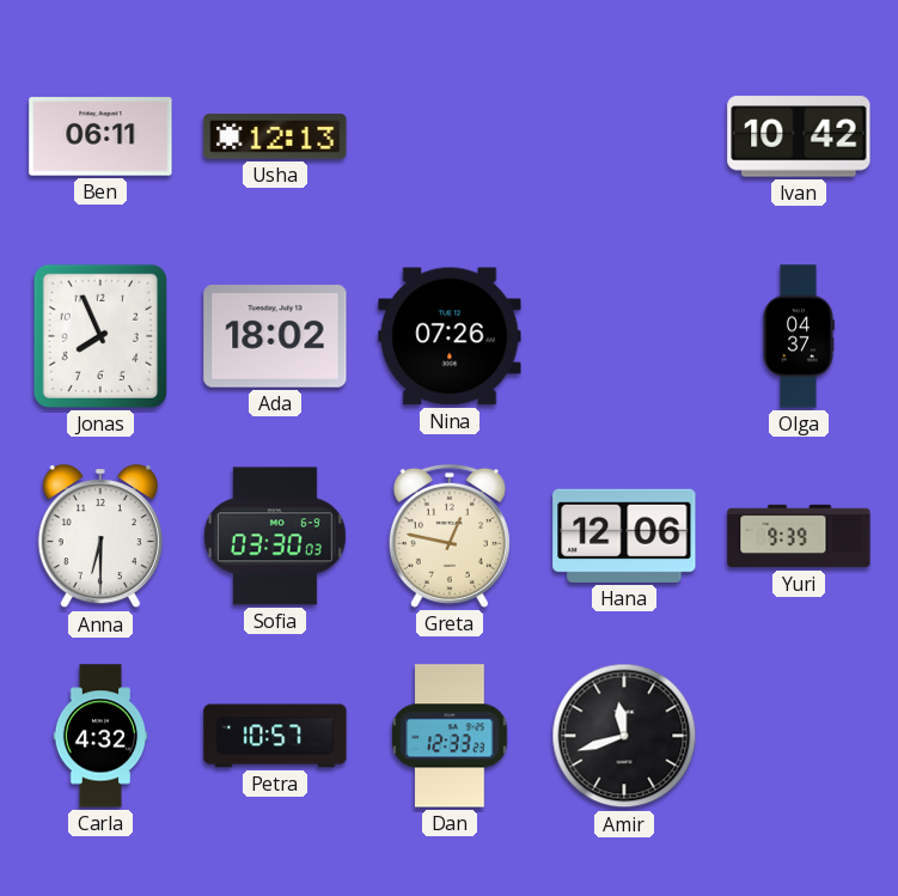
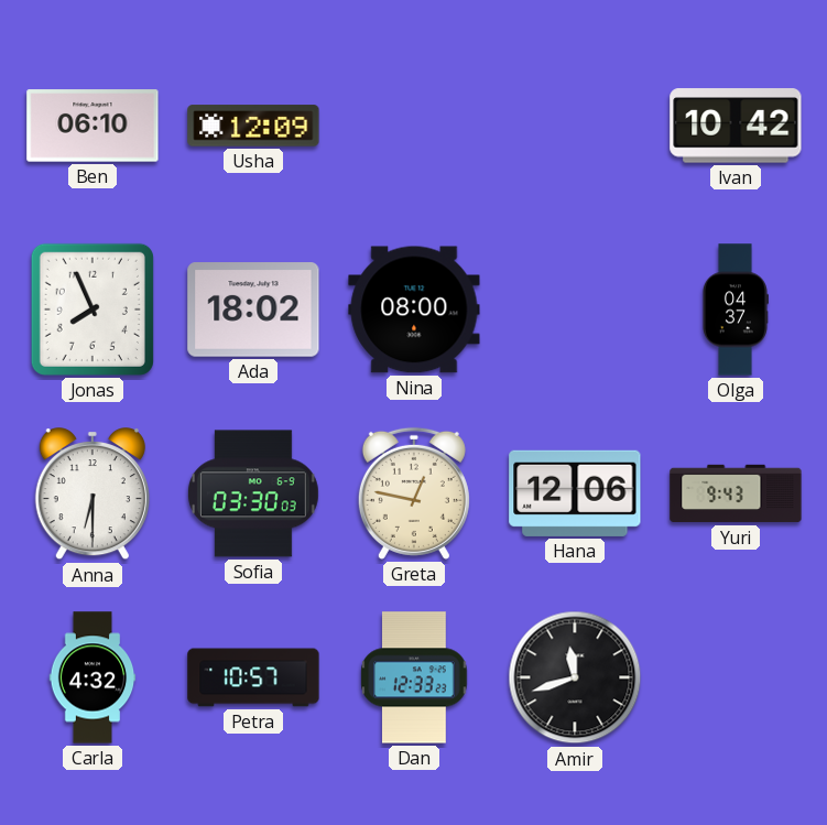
Ben: 06:11 -> 06:10
Usha: 12:13 -> 12:09
Nina: 07:26 -> 08:00
Yuri: 9:39 -> 9:43
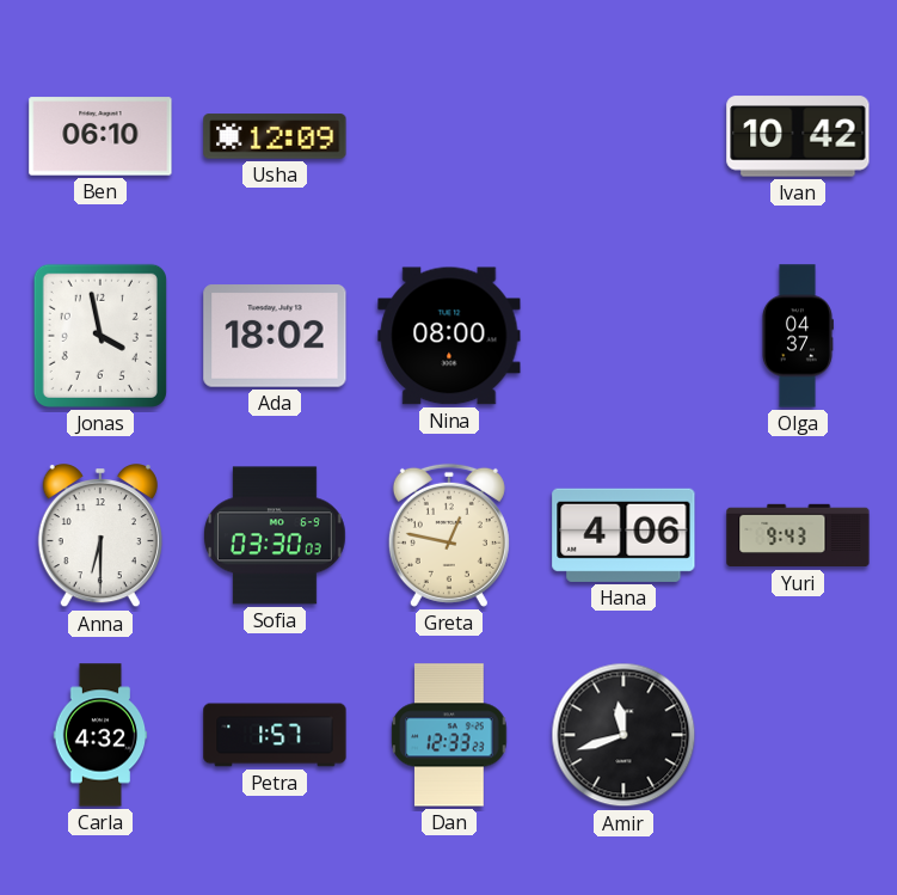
Jonas: 7:56 -> 3:58
Hana: 12:06 -> 4:06
Petra: 10:57 -> 1:57
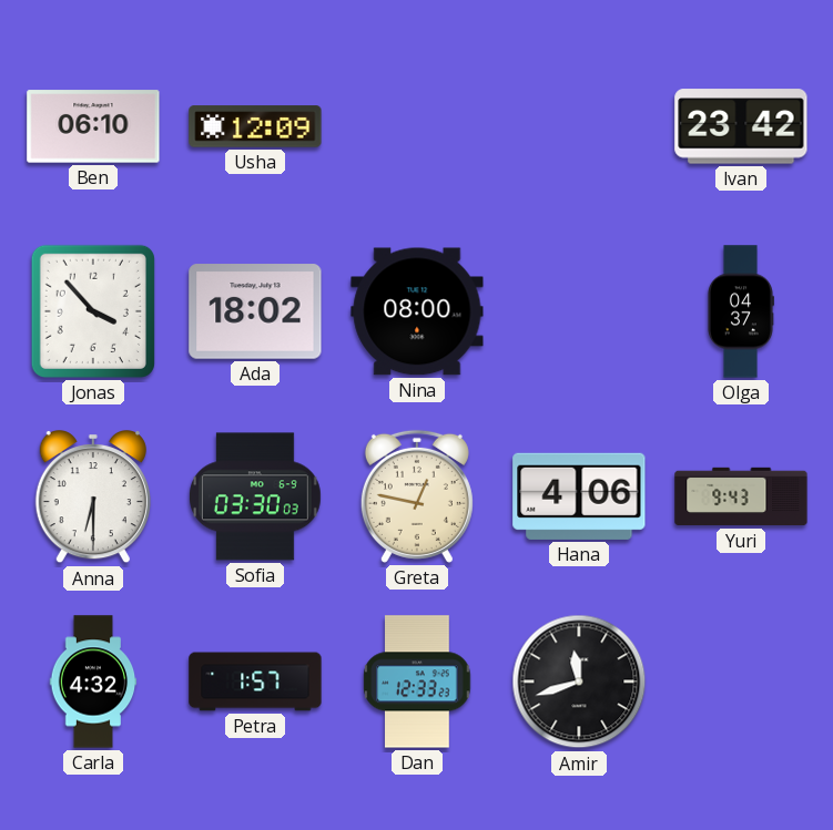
Ivan: 10:42 -> 23:42
Jonas: 3:58 -> 3:53
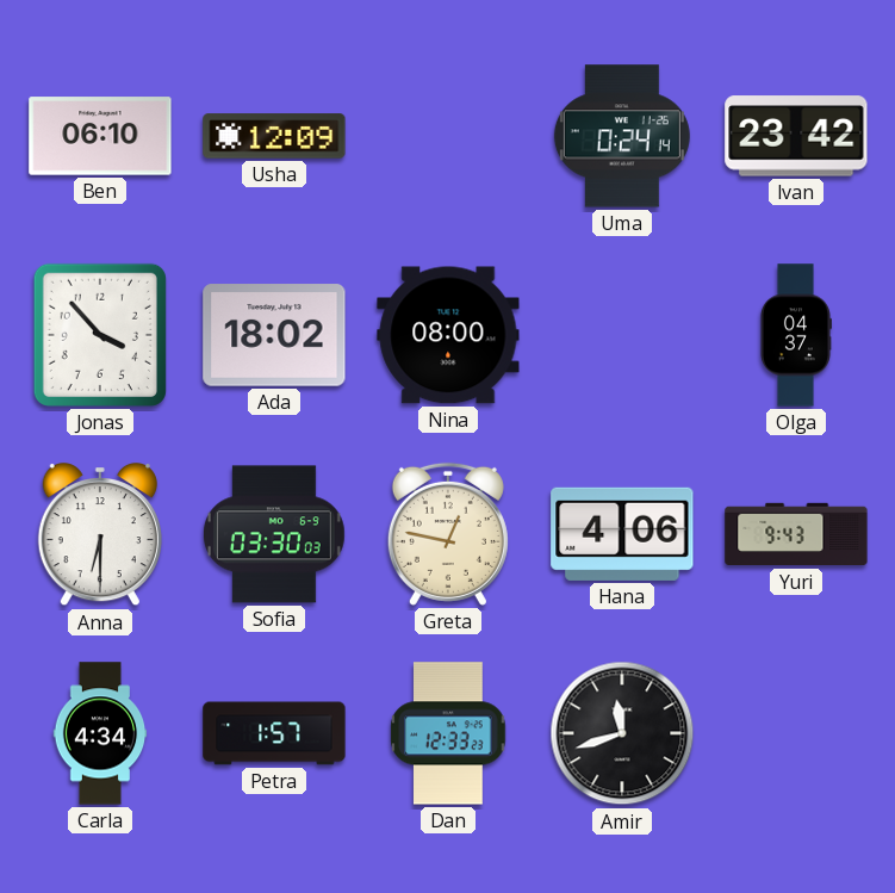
Uma: none -> 0:24
Carla: 4:32 -> 4:34
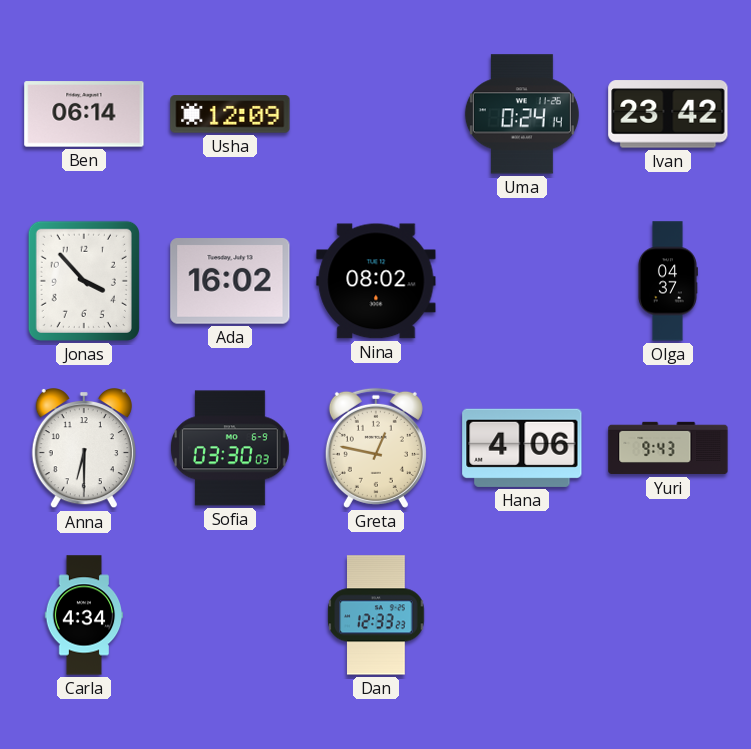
Ben: 06:10 -> 06:14
Ada: 18:02 -> 16:02
Nina: 08:00 -> 08:02
Petra: 1:57 -> none
Amir: 11:42 -> none
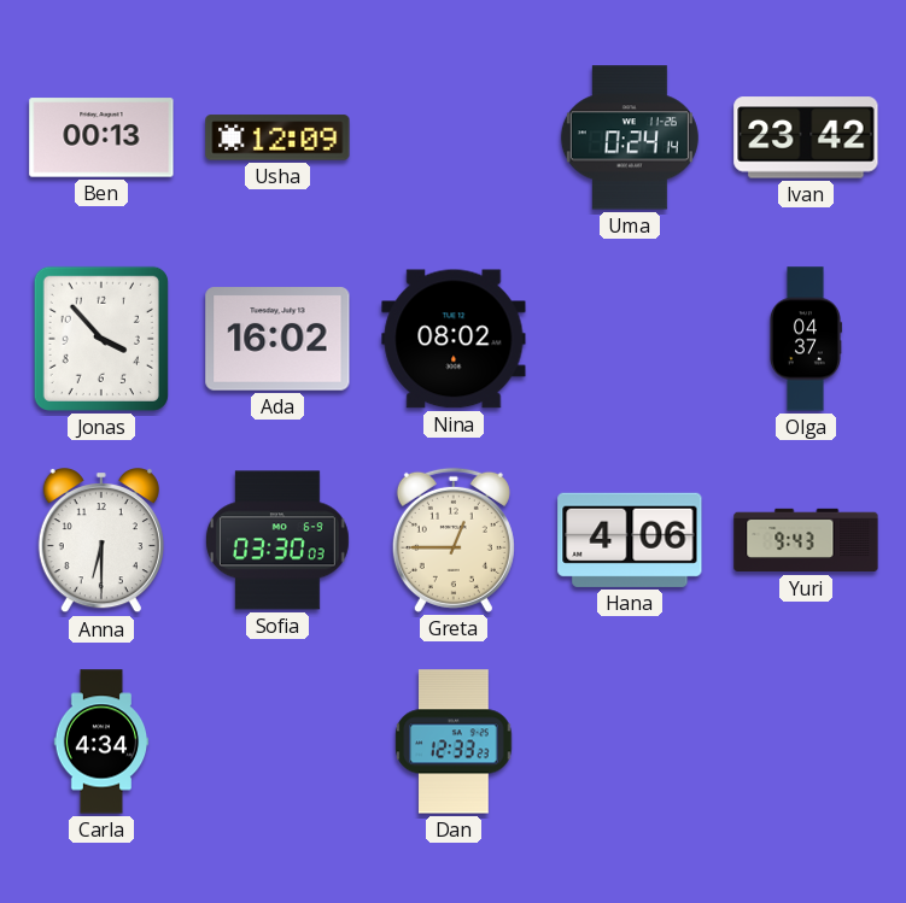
Ben: 06:14 -> 00:13
Greta: 12:47 -> 12:45
